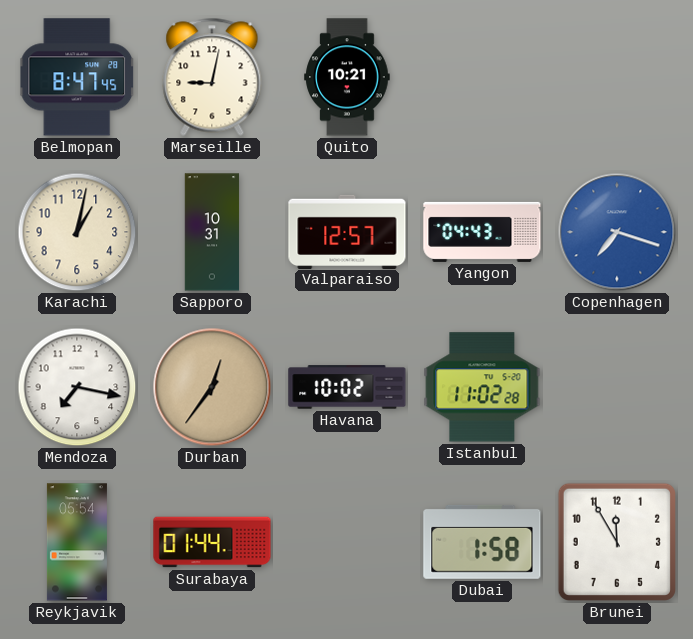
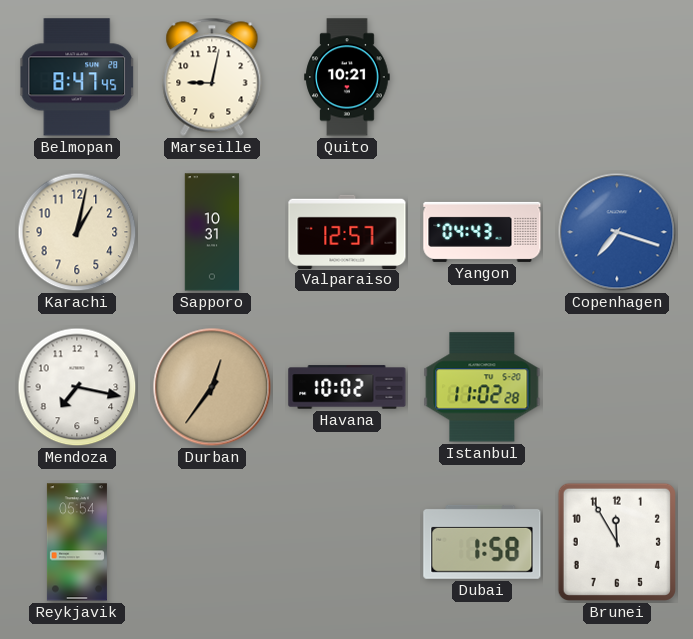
Surabaya: 01:44 -> none
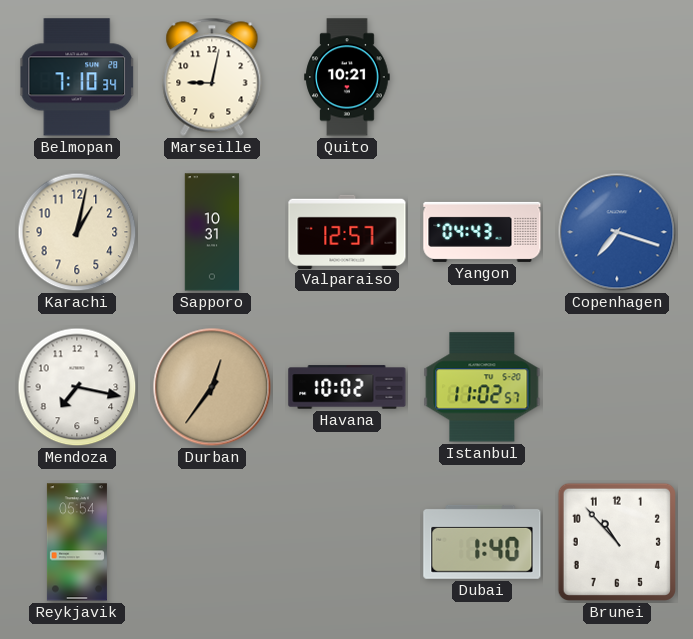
Belmopan: 8:47 -> 7:10
Istanbul: 11:02:28 -> 11:02:57
Dubai: 1:58 -> 1:40
Brunei: 11:55 -> 10:53
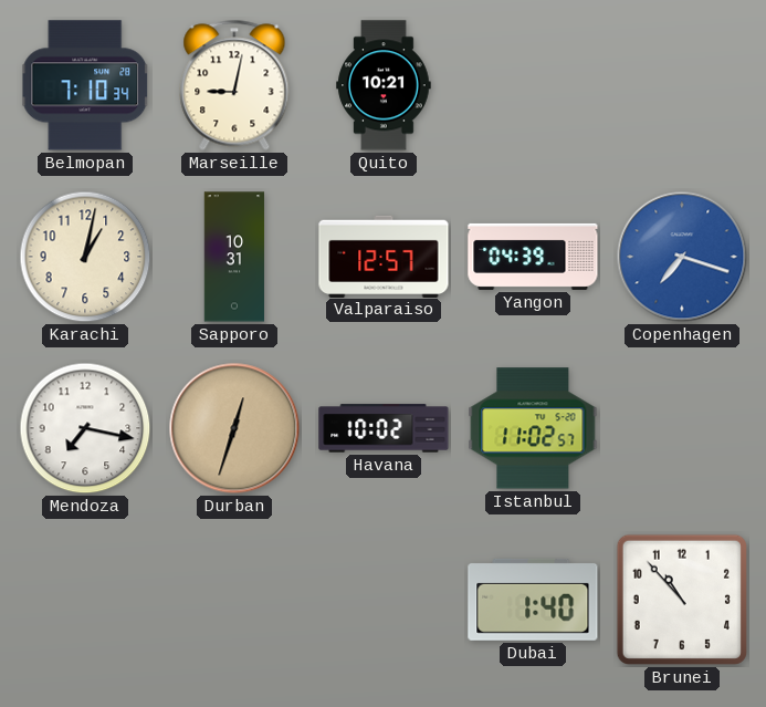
Yangon: 04:43 -> 04:39
Durban: 12:36 -> 12:33
Reykjavik: 05:54 -> none
